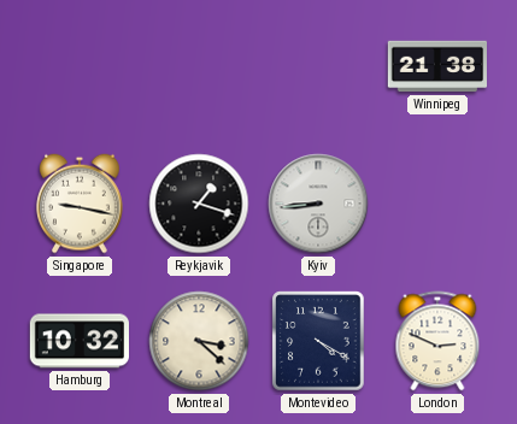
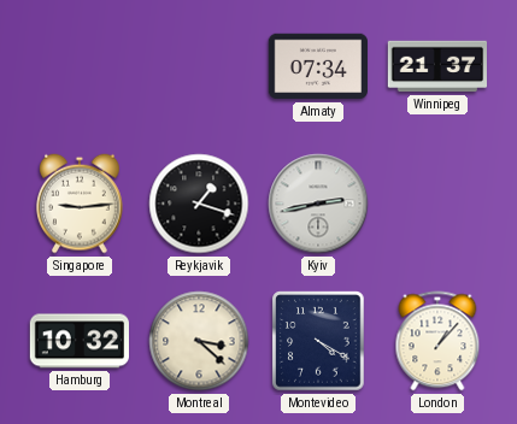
Almaty: none -> 07:34
Winnipeg: 21:38 -> 21:37
Singapore: 9:17 -> 9:14
Kyiv: 8:44 -> 2:43
London: 2:49 -> 1:07
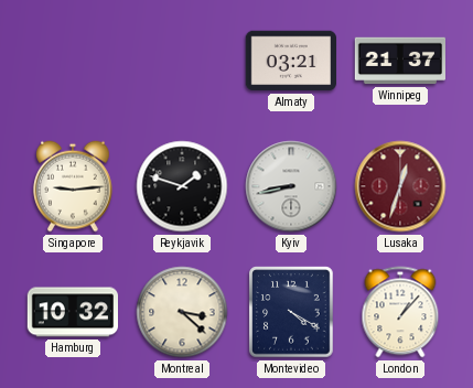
Almaty: 07:34 -> 03:21
Reykjavik: 1:18 -> 1:48
Kyiv: 2:43 -> 8:43
Lusaka: none -> 12:33
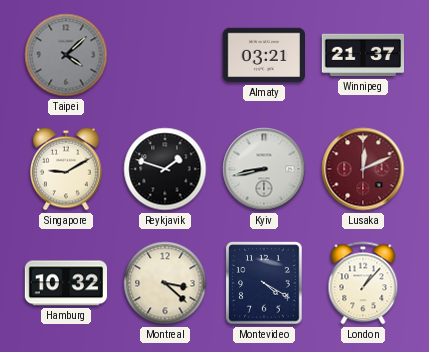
Taipei: none -> 4:08
Singapore: 9:14 -> 9:10
Lusaka: 12:33 -> 12:11
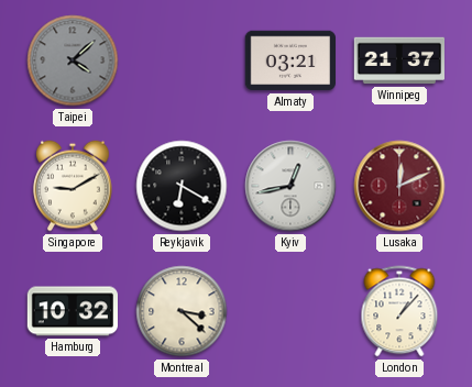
Reykjavik: 1:48 -> 6:20
Kyiv: 8:43 -> 12:43
Montevideo: 4:20 -> none
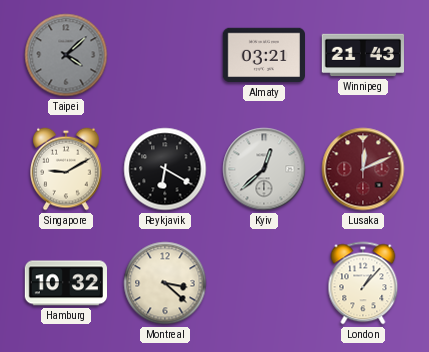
Winnipeg: 21:37 -> 21:43
Kyiv: 12:43 -> 12:38
